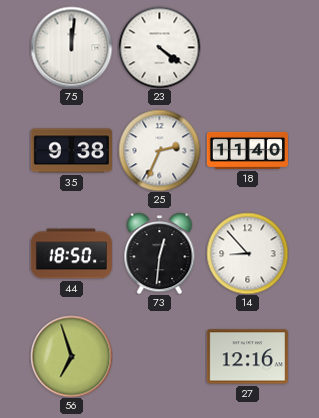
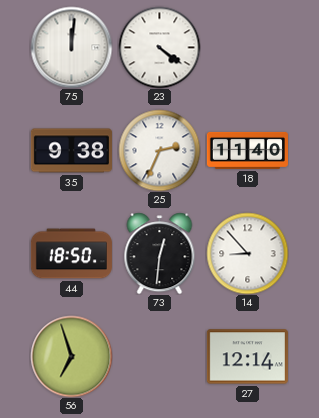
27: 12:16 -> 12:14
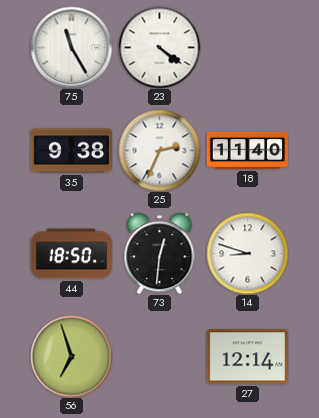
75: 12:01 -> 11:25
14: 8:53 -> 8:48
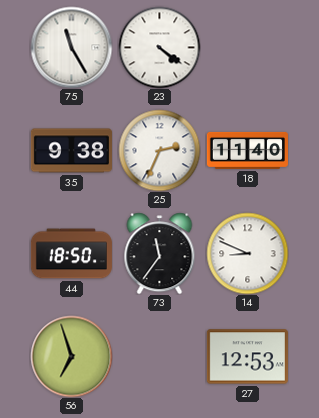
73: 12:31 -> 11:36
14: 8:48 -> 8:49
27: 12:14 -> 12:53
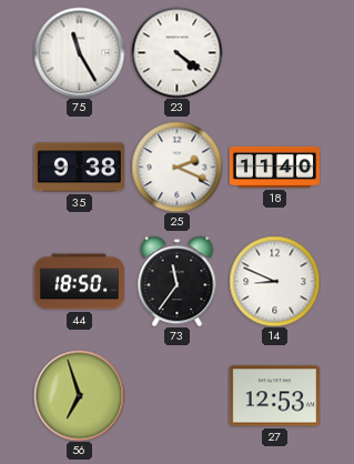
25: 2:34 -> 2:19
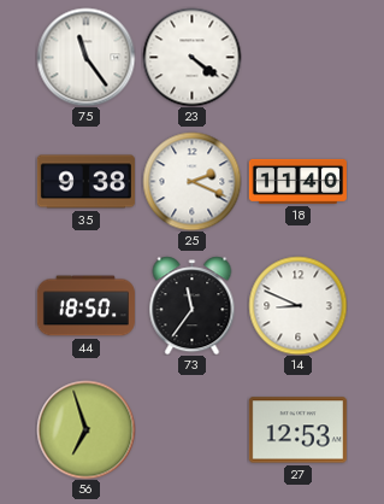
75: 11:25 -> 11:24
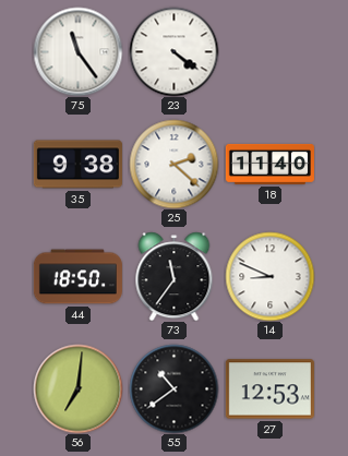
25: 2:19 -> 2:22
56: 6:57 -> 7:01
55: none -> 10:39
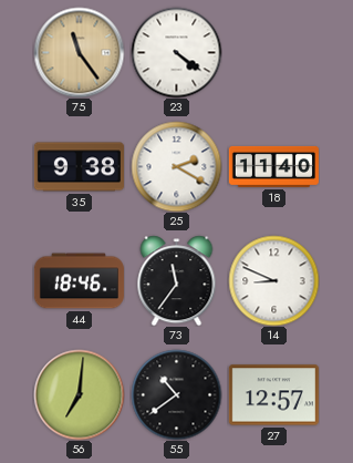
75 dial: white -> champagne
25: 2:22 -> 2:20
44: 18:50 -> 18:46
27: 12:53 -> 12:57
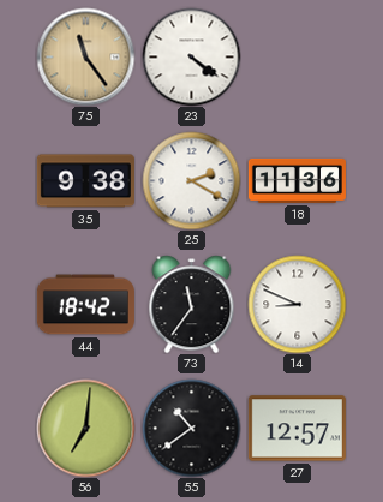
18: 11:40 -> 11:36
44: 18:46 -> 18:42
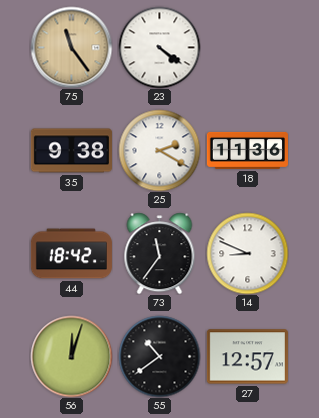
56: 7:01 -> 12:03
